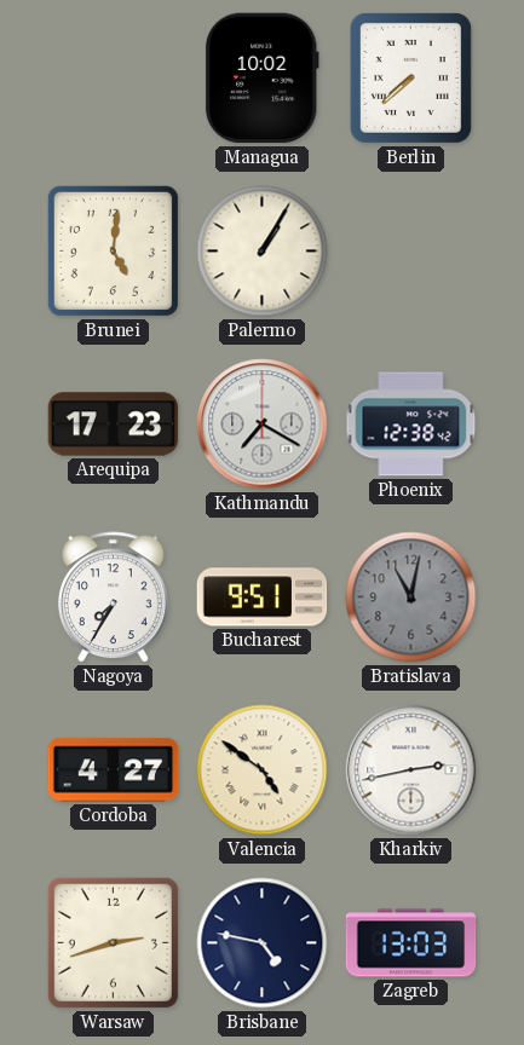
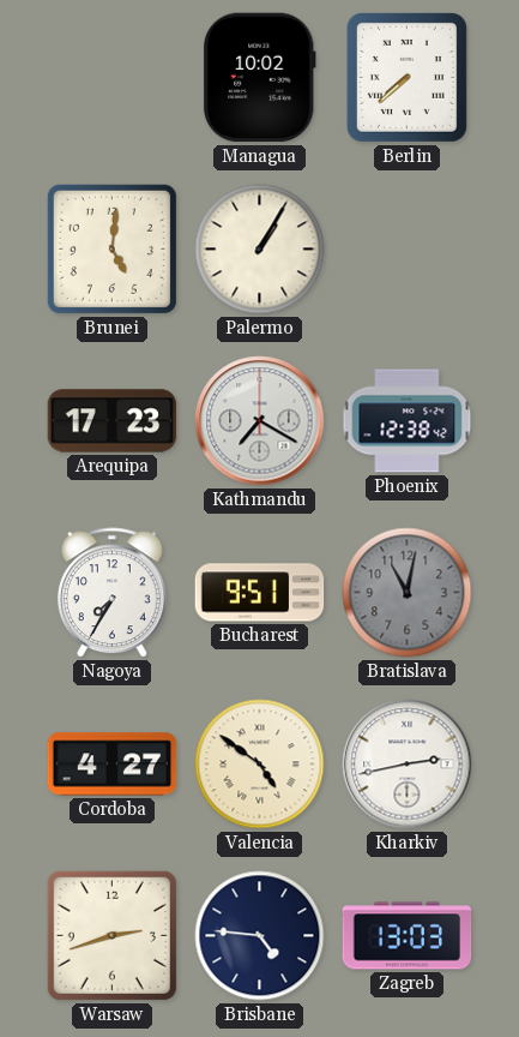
Brisbane: 4:47 -> 4:46
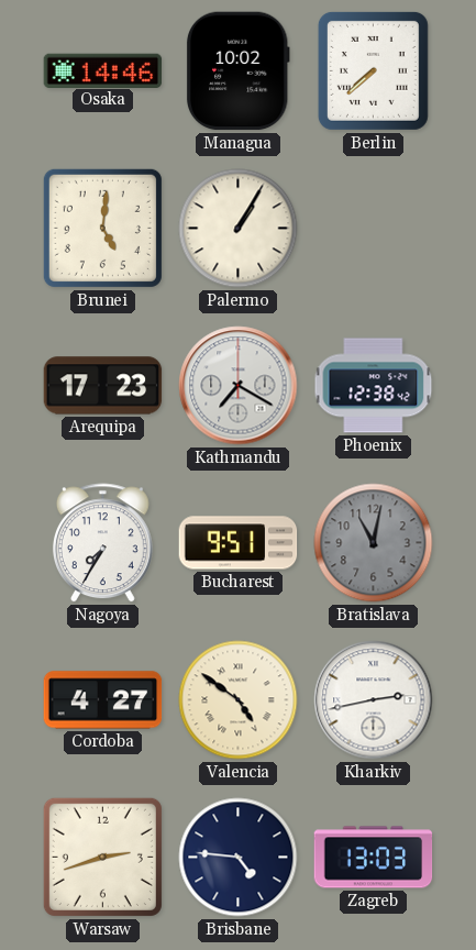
Osaka: none -> 14:46
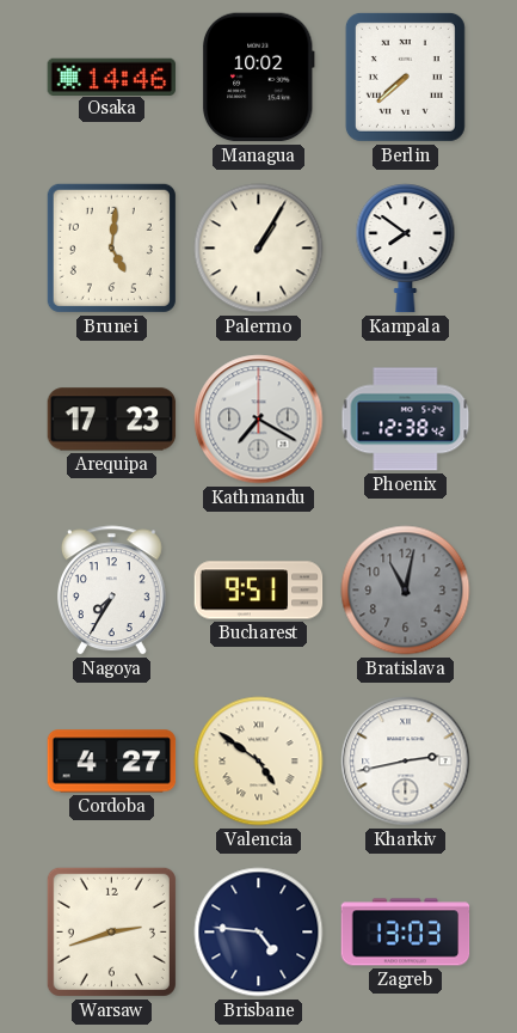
Kampala: none -> 7:51
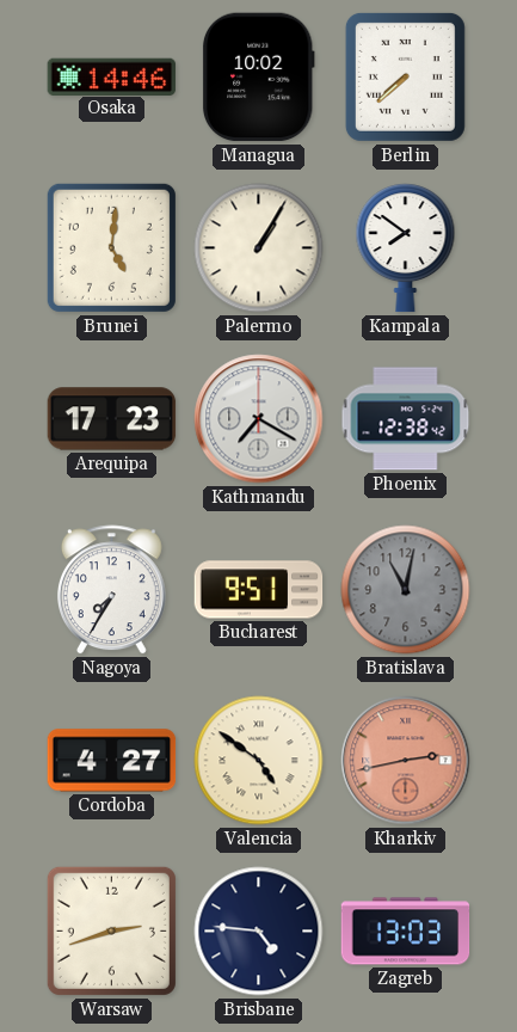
Kharkiv dial: white -> salmon
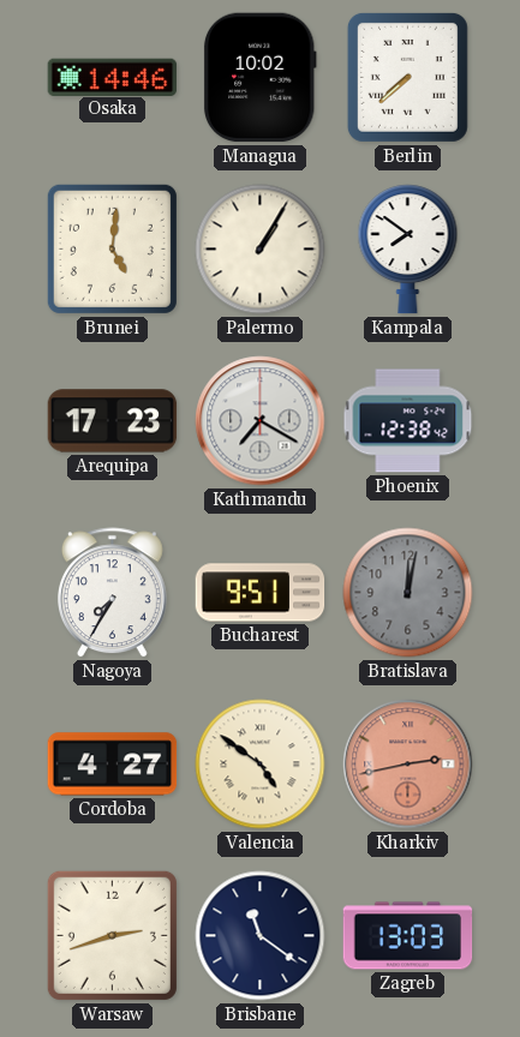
Bratislava: 11:02 -> 12:02
Brisbane: 4:46 -> 11:21
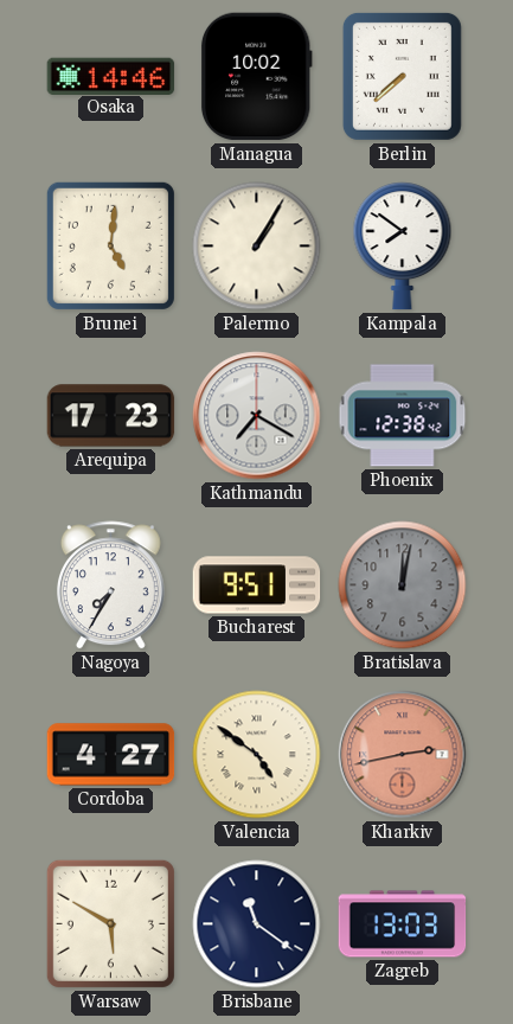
Warsaw: 2:42 -> 5:50
